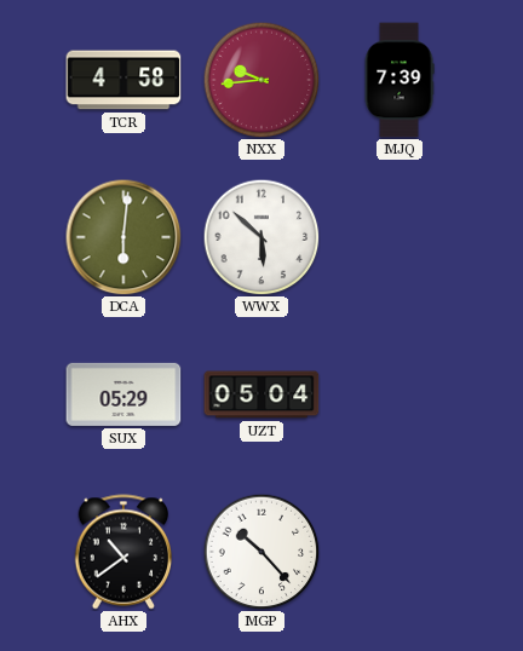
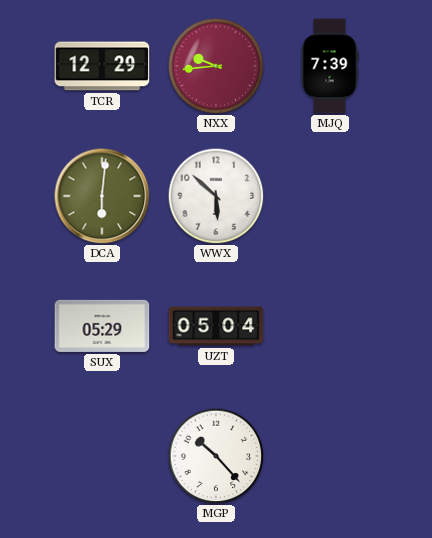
TCR: 4:58 -> 12:29
AHX: 10:39 -> none
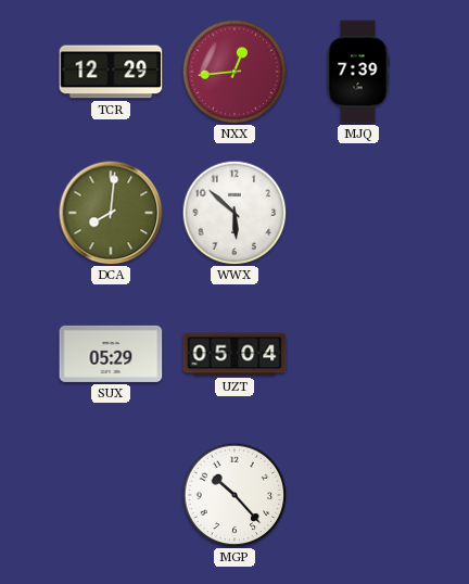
NXX: 9:44 -> 12:44
DCA: 6:01 -> 8:01
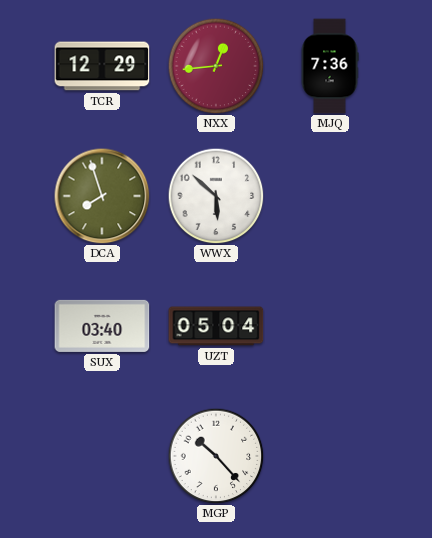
MJQ: 7:39 -> 7:36
DCA: 8:01 -> 7:57
SUX: 05:29 -> 03:40
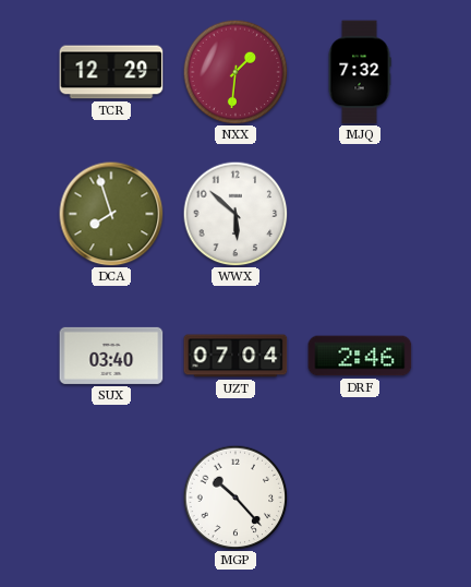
NXX: 12:44 -> 1:31
MJQ: 7:36 -> 7:32
UZT: 05:04 -> 07:04
DRF: none -> 2:46
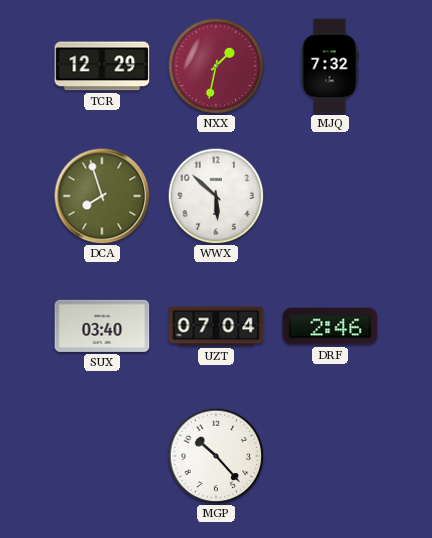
NXX: 1:31 -> 1:32
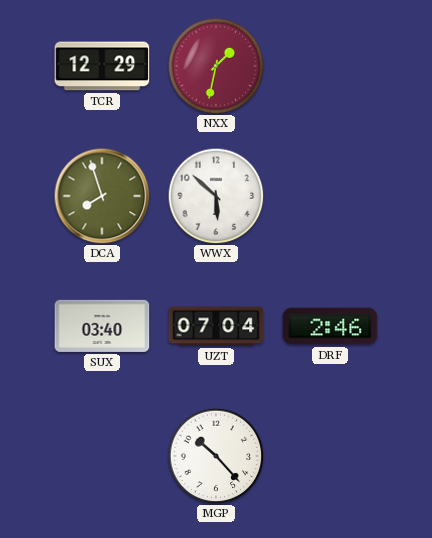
MJQ: 7:32 -> none
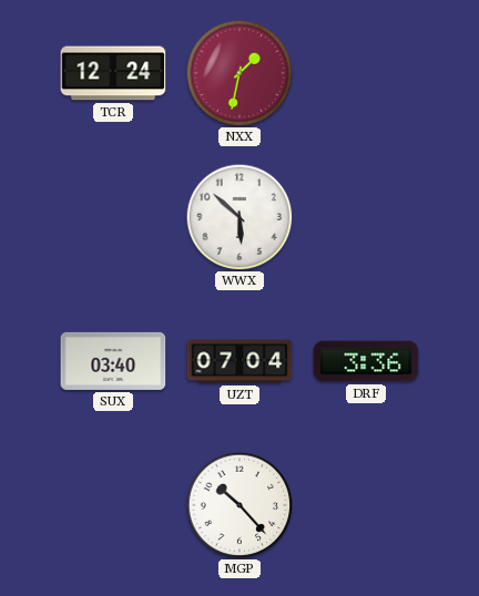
TCR: 12:29 -> 12:24
DCA: 7:57 -> none
DRF: 2:46 -> 3:36
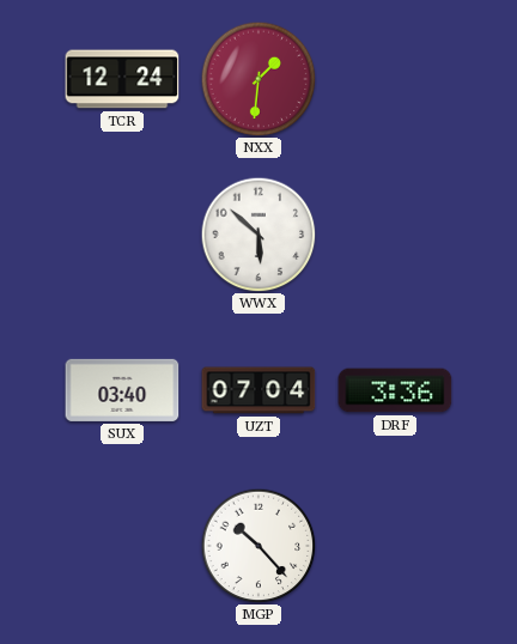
NXX: 1:32 -> 1:31
